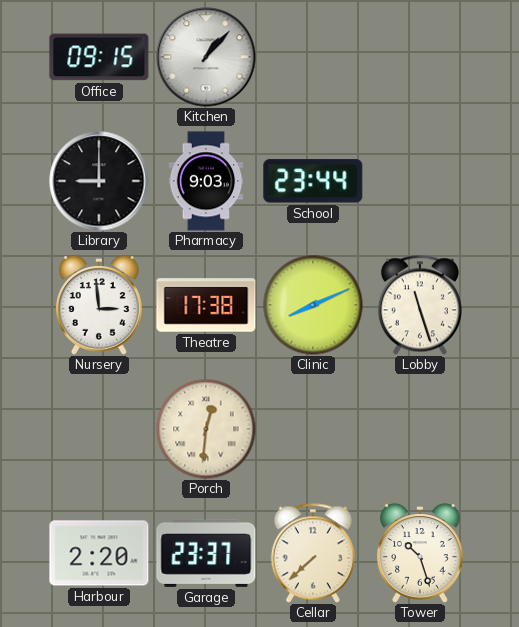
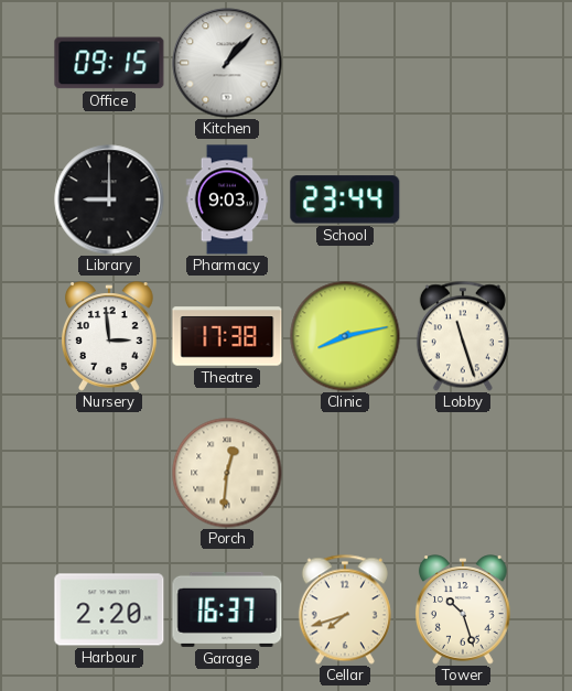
Clinic: 8:11 -> 8:13
Garage: 23:37 -> 16:37
Cellar: 7:38 -> 7:42
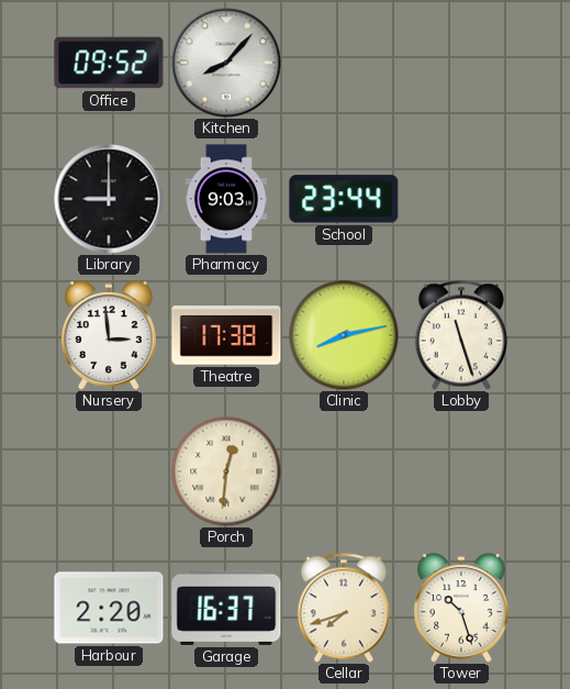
Office: 09:15 -> 09:52
Kitchen: 1:07 -> 8:07
